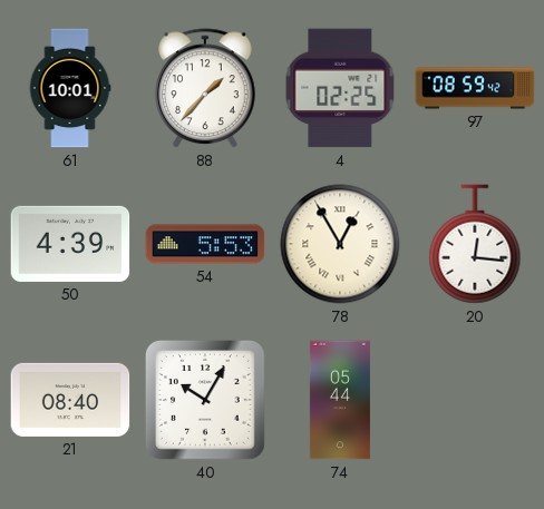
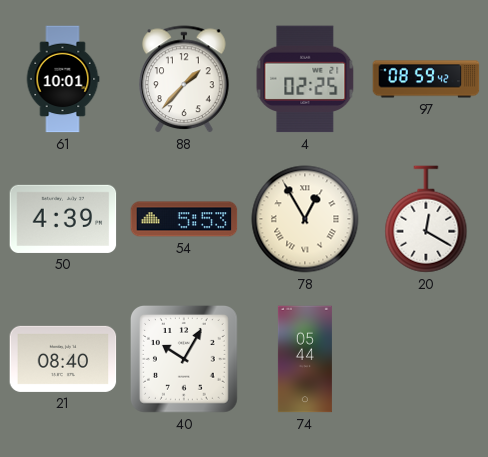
20: 12:16 -> 12:20
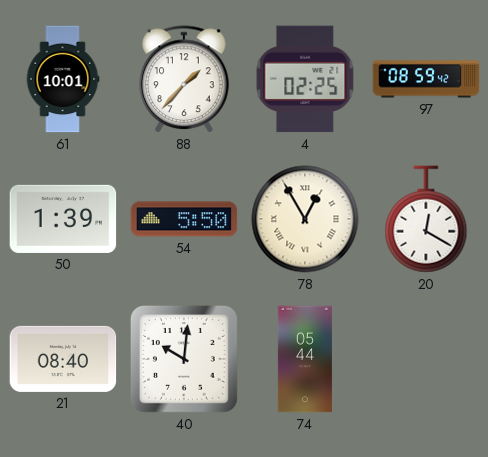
50: 4:39 -> 1:39
54: 5:53 -> 5:50
40: 10:05 -> 10:01
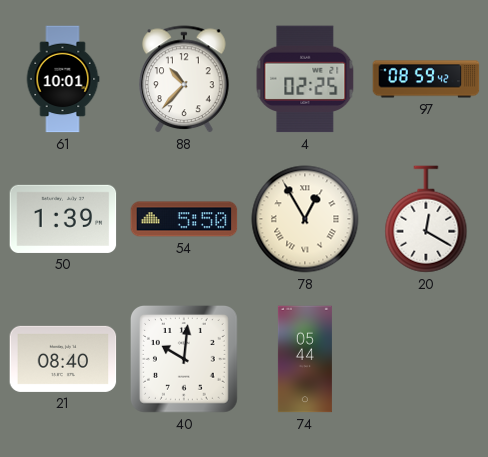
88: 1:37 -> 10:37
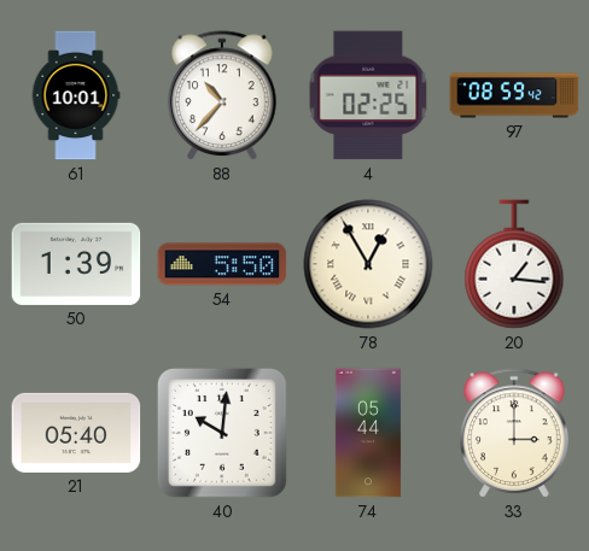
20: 12:20 -> 1:16
21: 08:40 -> 05:40
33: none -> 3:00
